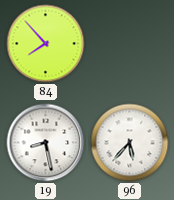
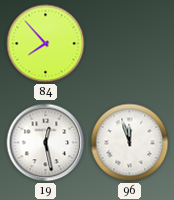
19: 8:28 -> 12:28
96: 5:37 -> 11:57
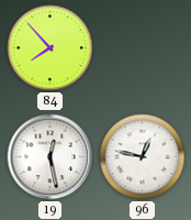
96: 11:57 -> 12:47
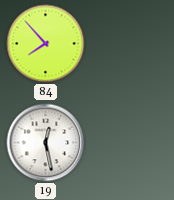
96: 12:47 -> none
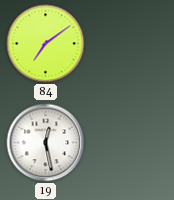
84: 7:53 -> 7:09
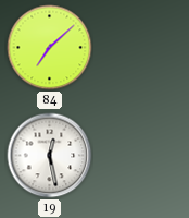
84: 7:09 -> 7:08
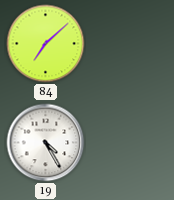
19: 12:28 -> 4:25
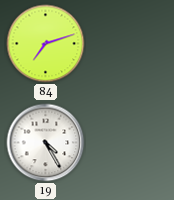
84: 7:08 -> 7:12
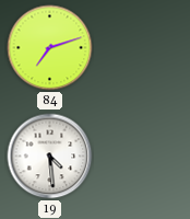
19: 4:25 -> 4:29
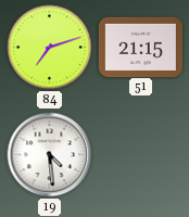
51: none -> 21:15
